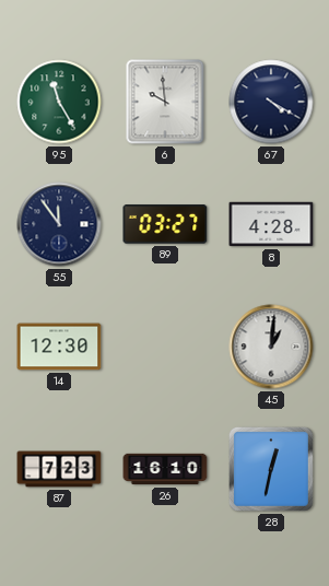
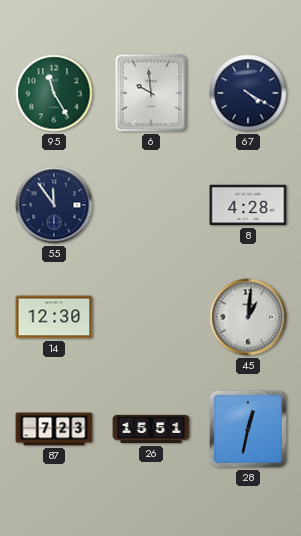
89: 03:27 -> none
26: 16:10 -> 15:51
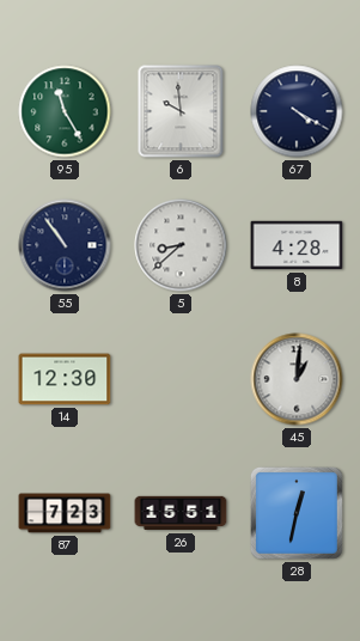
55: 11:54 -> 10:54
5: none -> 8:38
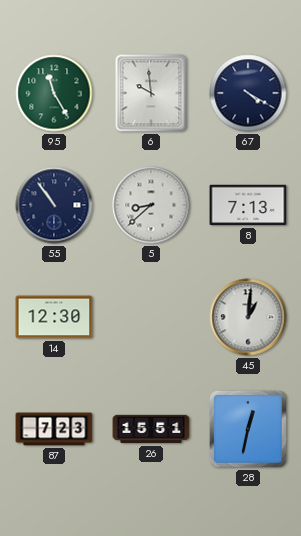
8: 4:28 -> 7:13
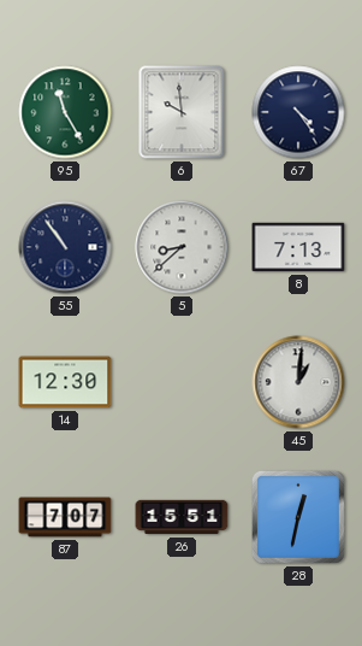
67: 4:20 -> 4:24
87: 7:23 -> 7:07
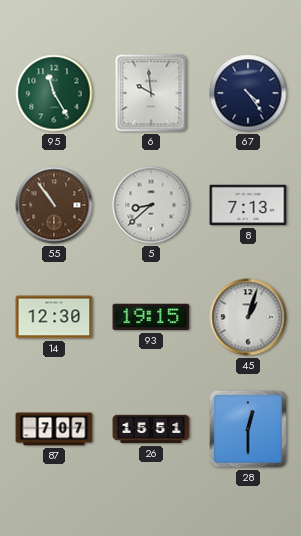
55 dial: navy -> brown
93: none -> 19:15
45: 1:01 -> 1:03
28: 12:32 -> 12:30
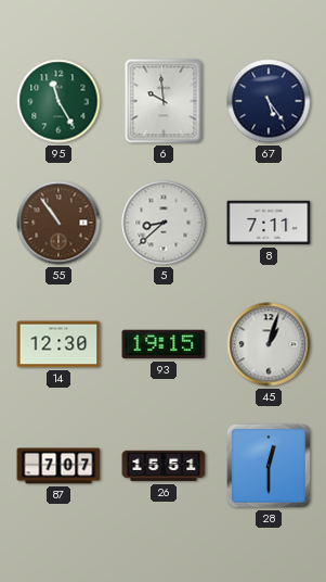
67: 4:24 -> 5:24
8: 7:13 -> 7:11
